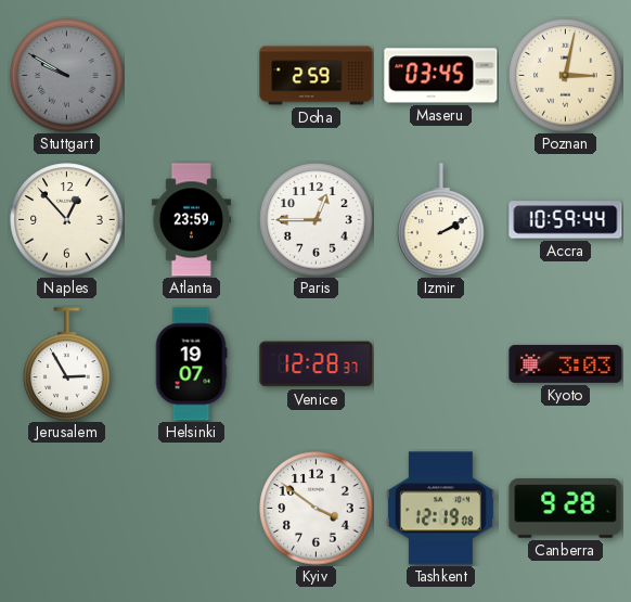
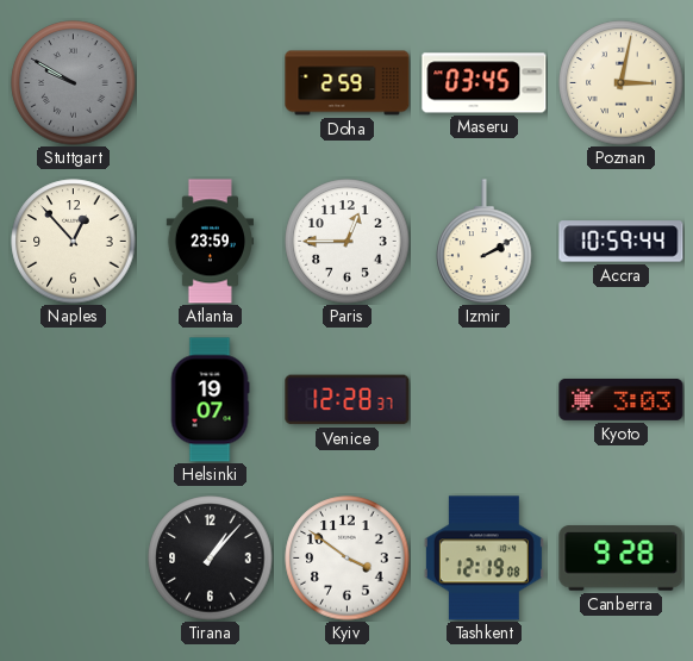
Jerusalem: 2:55 -> none
Tirana: none -> 1:07
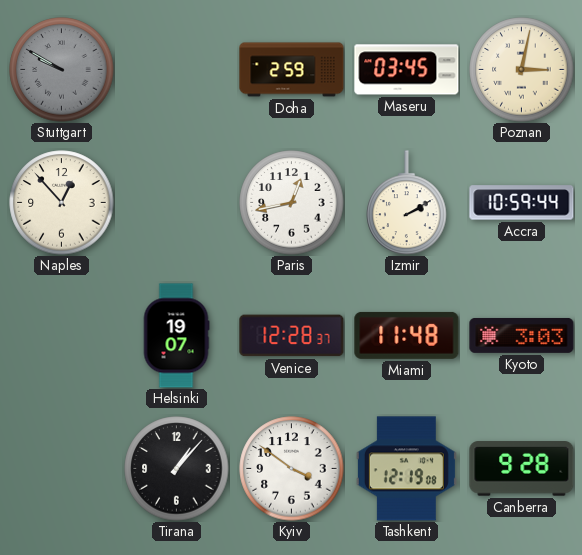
Atlanta: 23:59 -> none
Paris: 12:45 -> 12:43
Miami: none -> 11:48
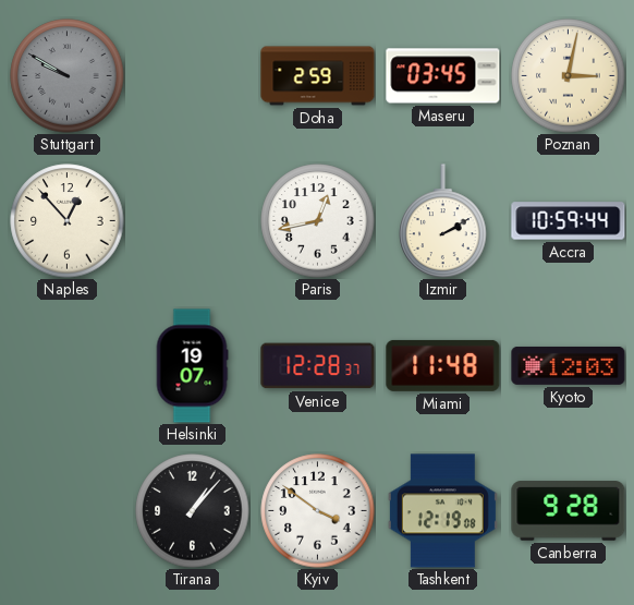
Kyoto: 3:03 -> 12:03
